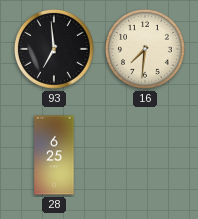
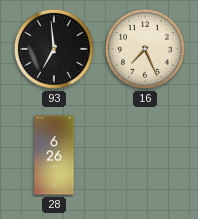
16: 7:31 -> 7:26
28: 6:25 -> 6:26
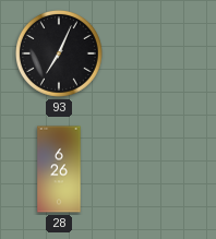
93: 6:59 -> 7:04
16: 7:26 -> none
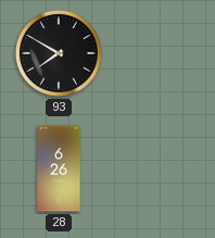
93: 7:04 -> 7:50
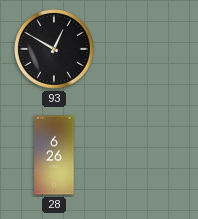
93: 7:50 -> 12:50
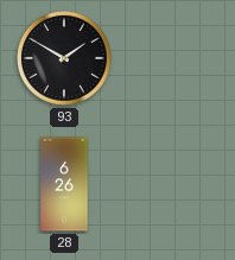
93: 12:50 -> 1:50
